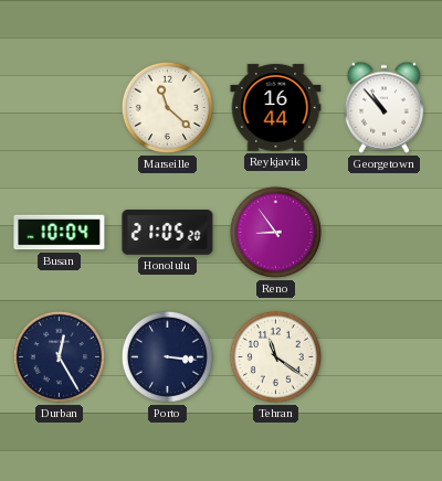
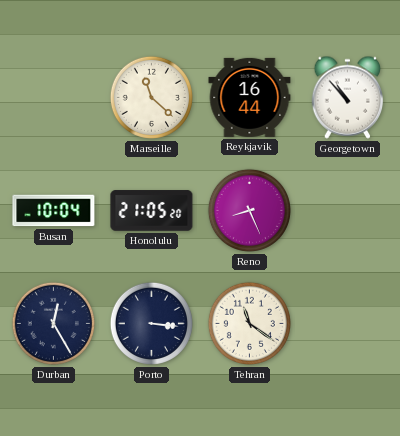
Reno: 8:54 -> 8:26
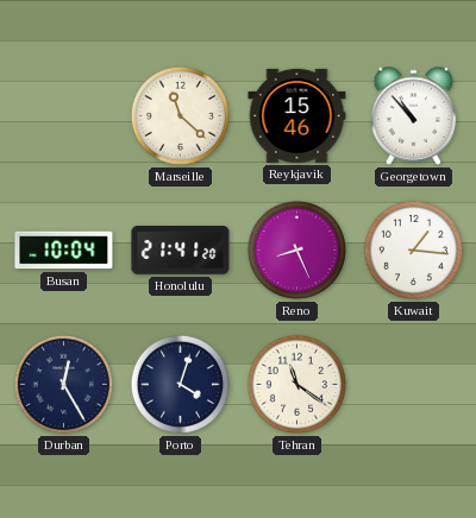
Reykjavik: 16:44 -> 15:46
Honolulu: 21:05 -> 21:41
Kuwait: none -> 1:16
Porto: 3:16 -> 4:03
